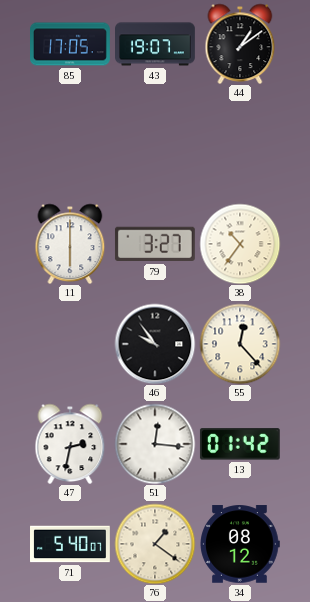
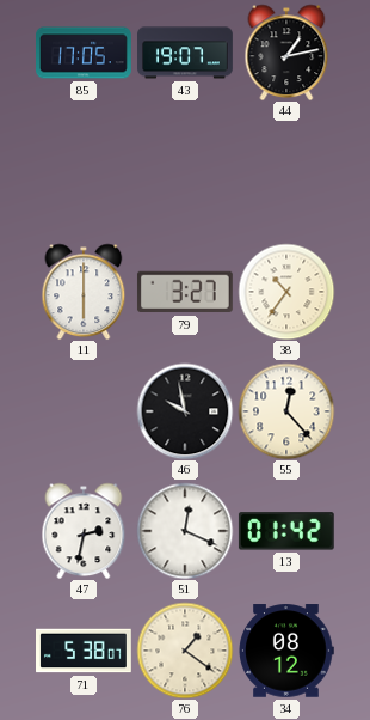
44: 1:09 -> 1:13
46: 9:54 -> 9:58
51: 12:16 -> 12:19
71: 5:40 -> 5:38
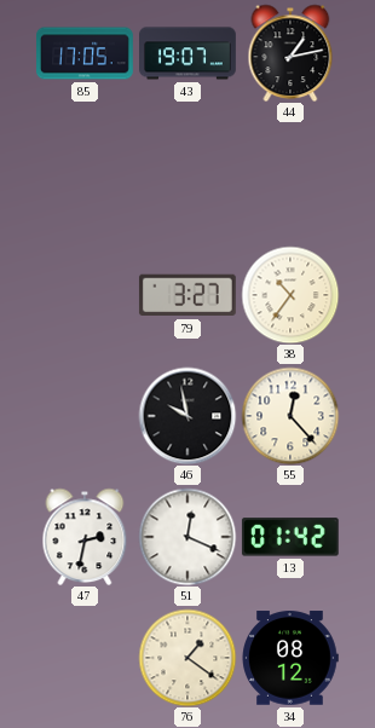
11: 6:00 -> none
71: 5:38 -> none
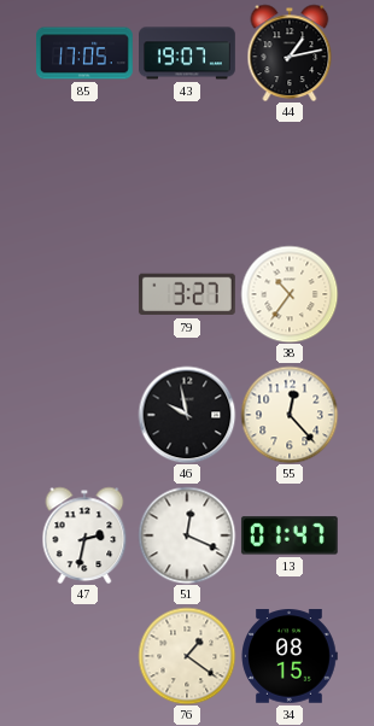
13: 01:42 -> 01:47
34: 08:12 -> 08:15
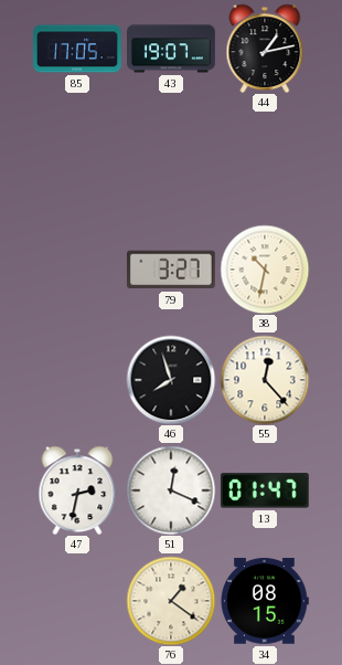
38: 10:36 -> 10:32
46: 9:58 -> 7:57
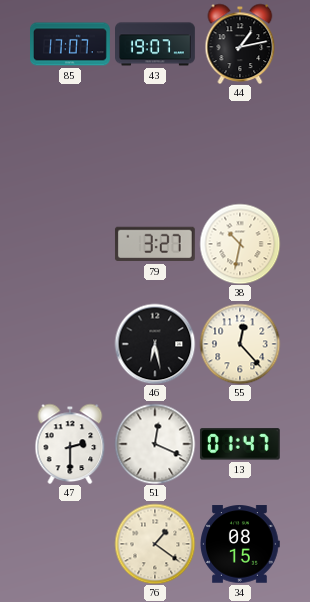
85: 17:05 -> 17:07
46: 7:57 -> 6:28
47: 2:32 -> 2:30
